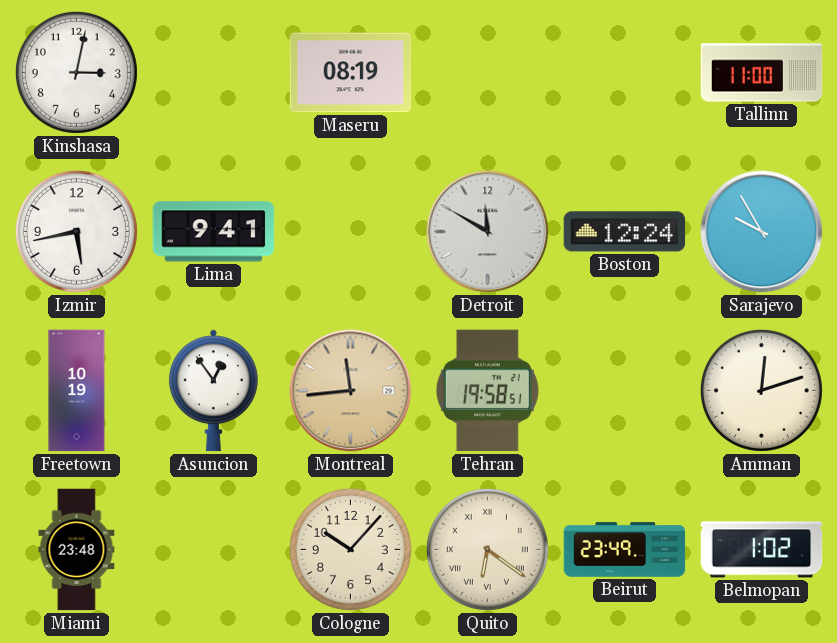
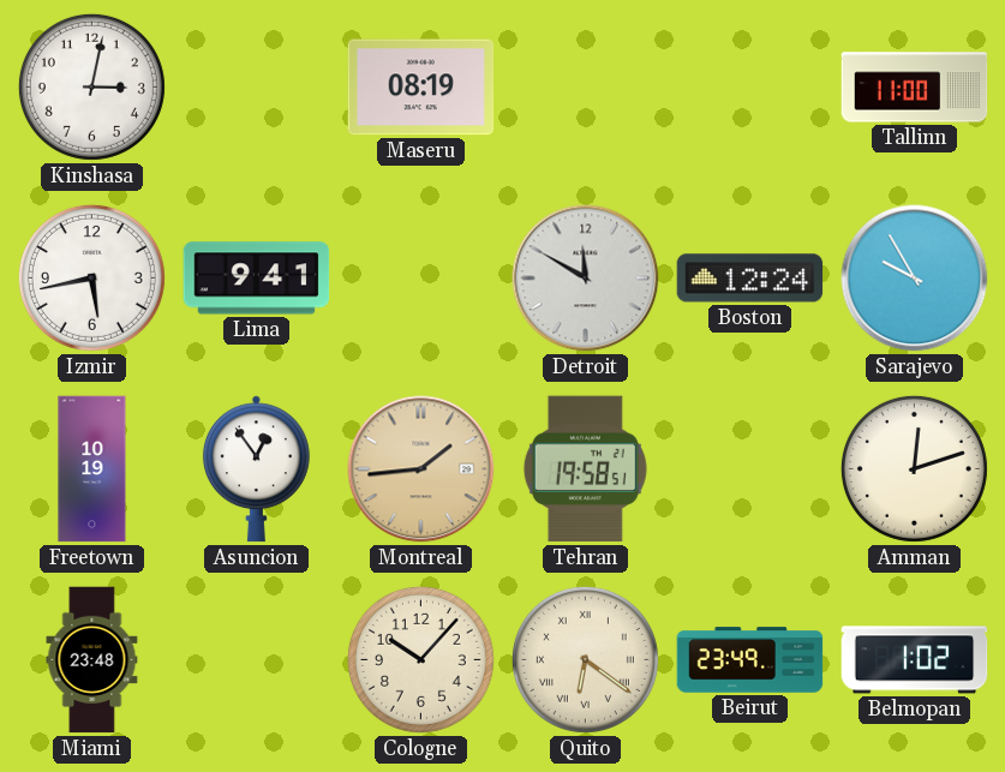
Montreal: 11:44 -> 1:44
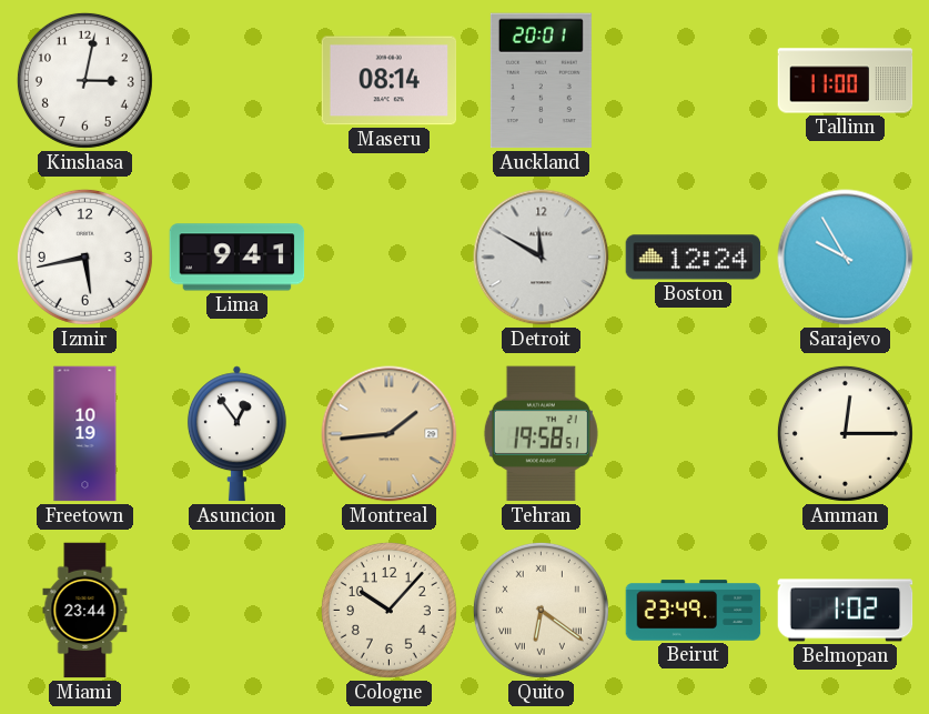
Maseru: 08:19 -> 08:14
Auckland: none -> 20:01
Amman: 12:12 -> 12:15
Miami: 23:48 -> 23:44
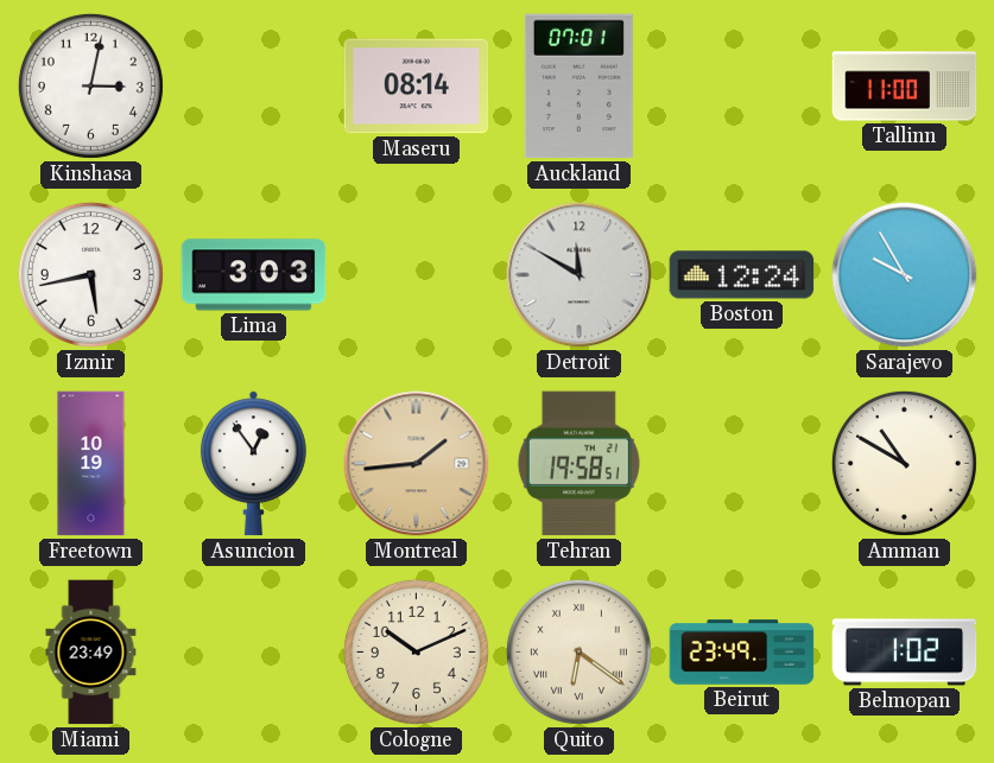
Auckland: 20:01 -> 07:01
Lima: 9:41 -> 3:03
Amman: 12:15 -> 10:50
Miami: 23:44 -> 23:49
Cologne: 10:07 -> 10:11
